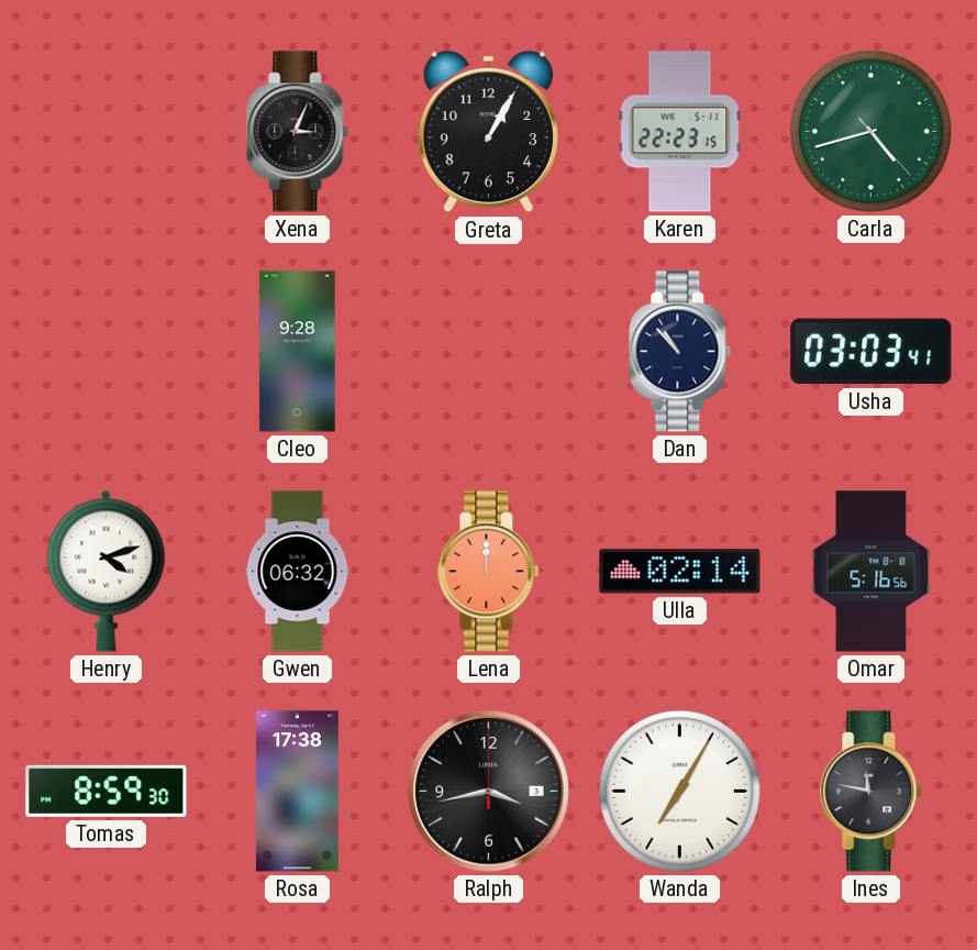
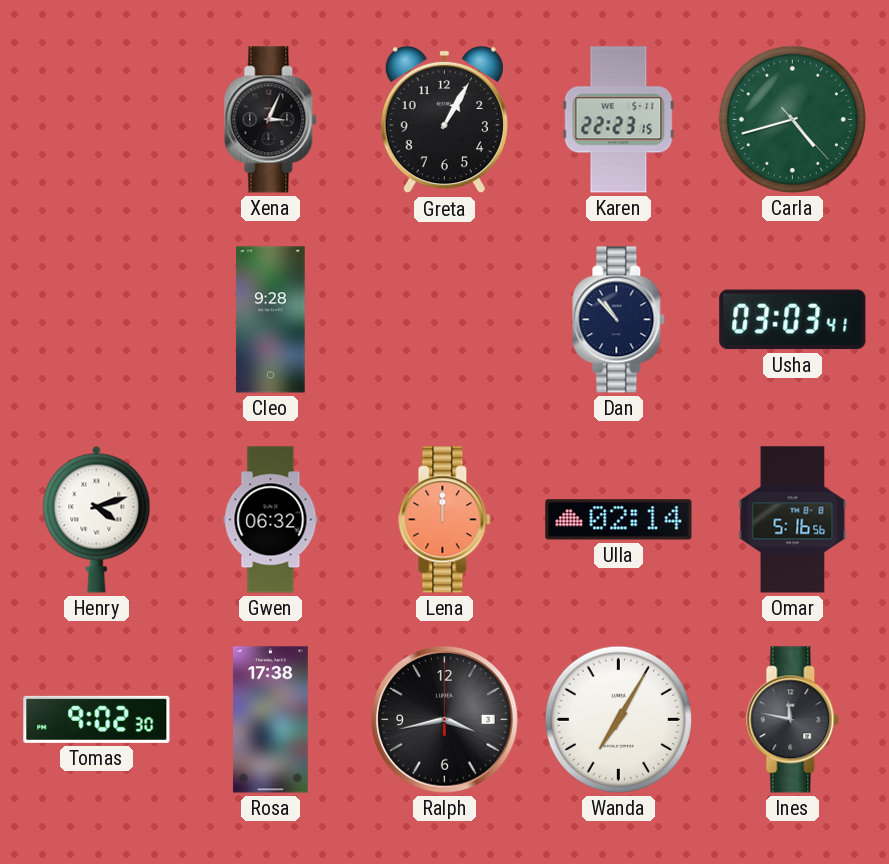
Tomas: 8:59 -> 9:02
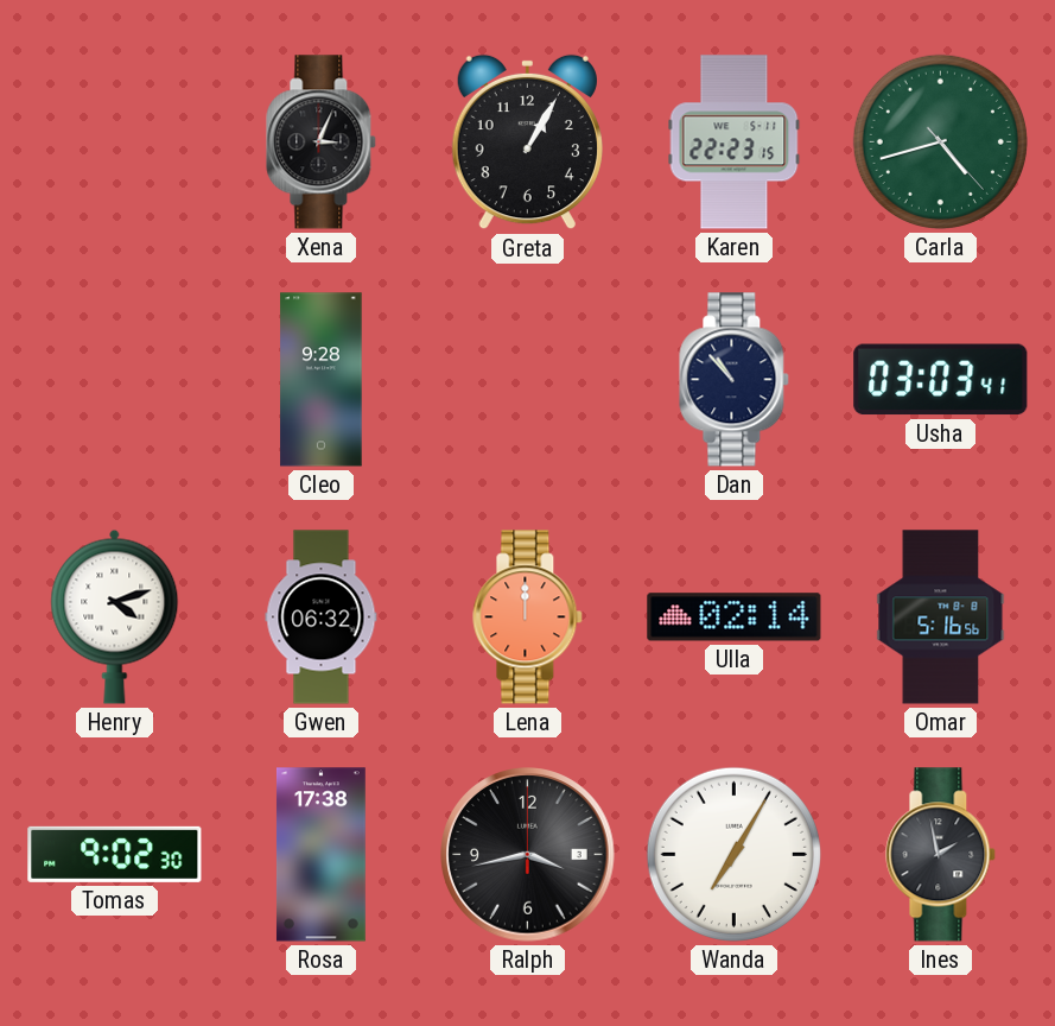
Ines: 11:47 -> 1:58
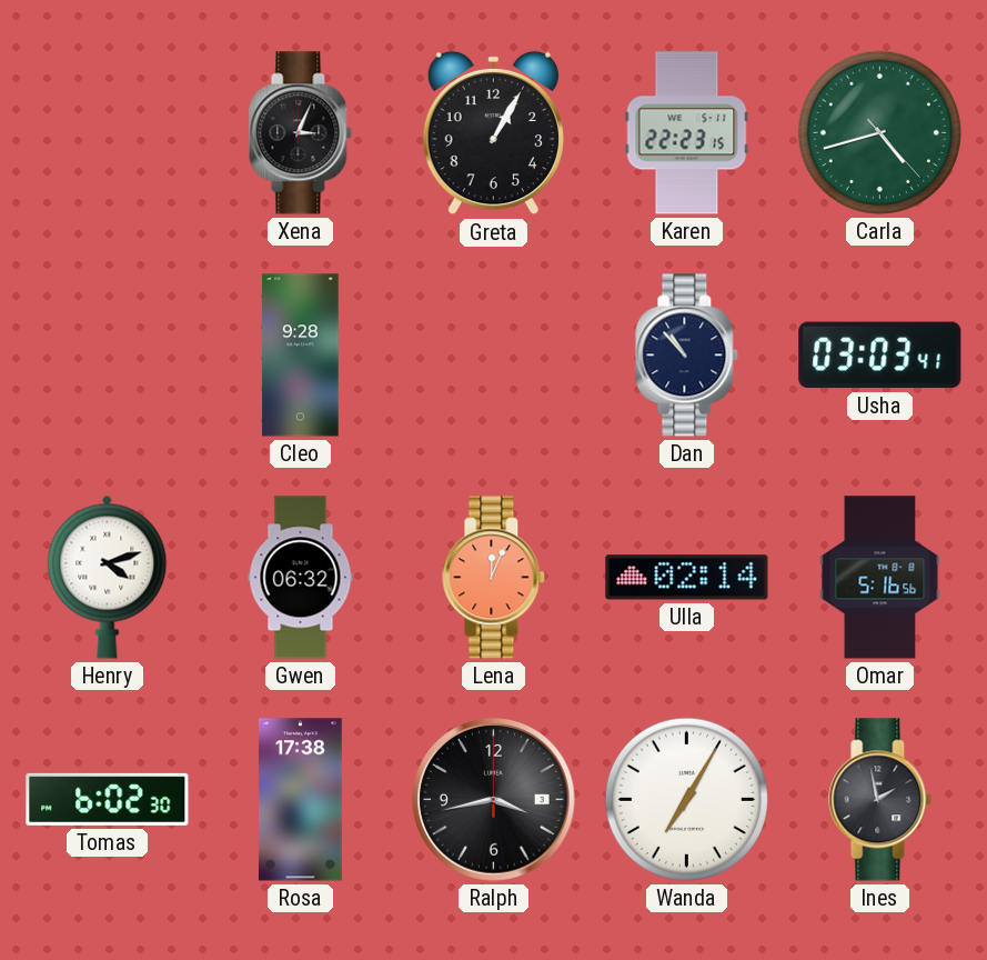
Lena: 12:00 -> 12:04
Tomas: 9:02 -> 6:02
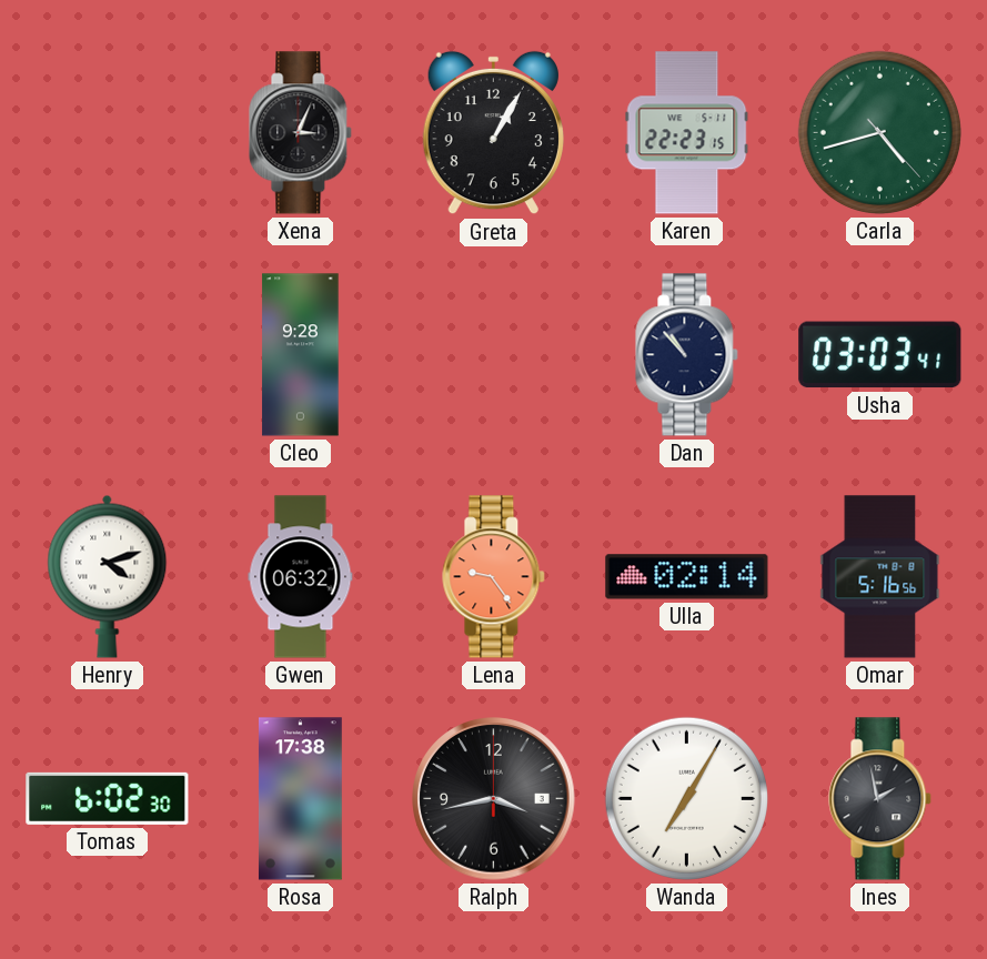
Lena: 12:04 -> 9:24
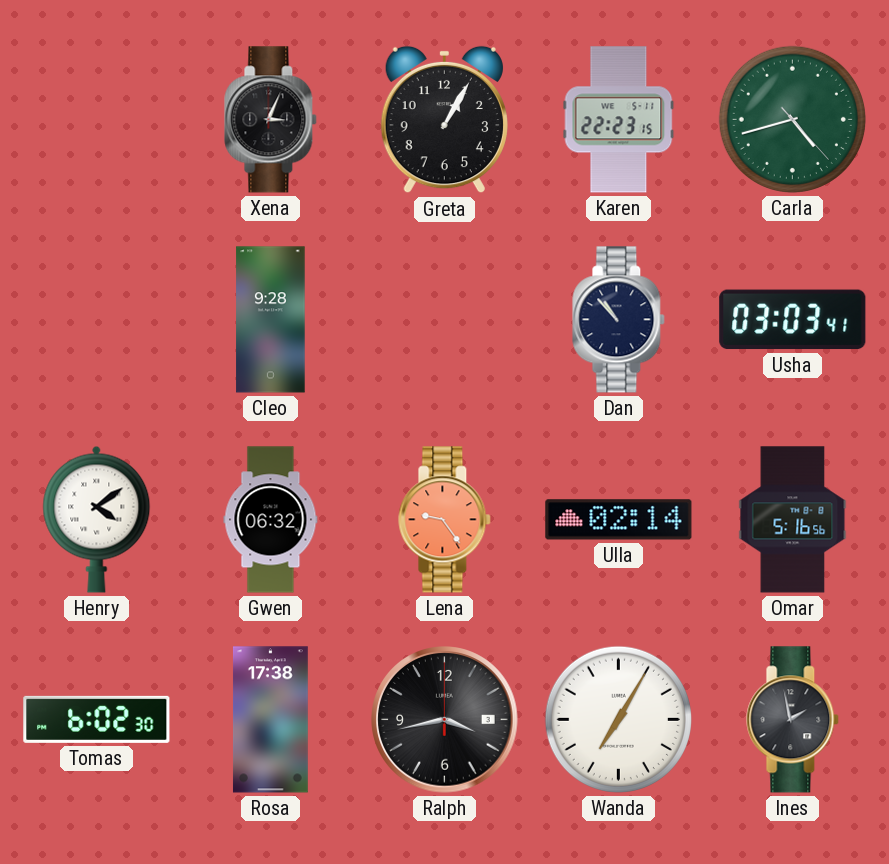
Henry: 4:12 -> 4:09
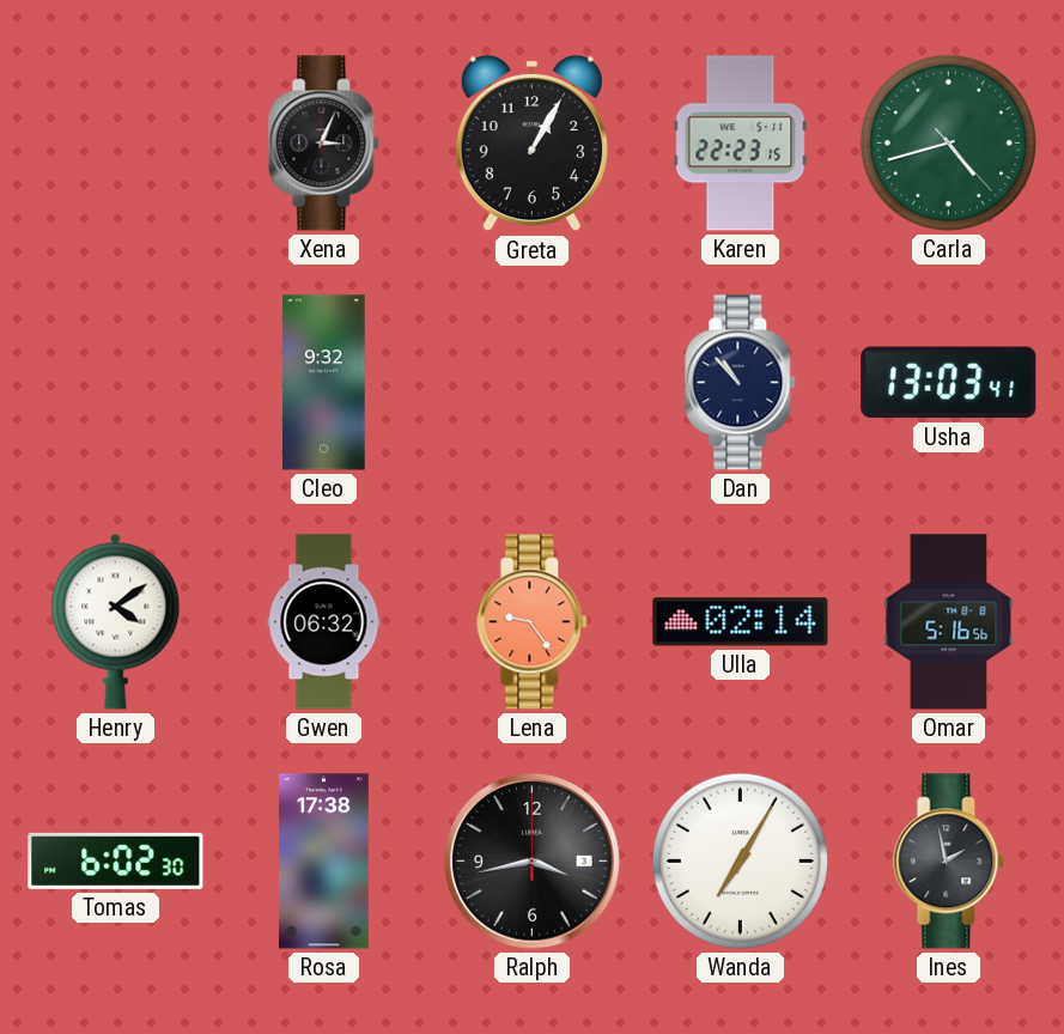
Cleo: 9:28 -> 9:32
Usha: 03:03 -> 13:03
